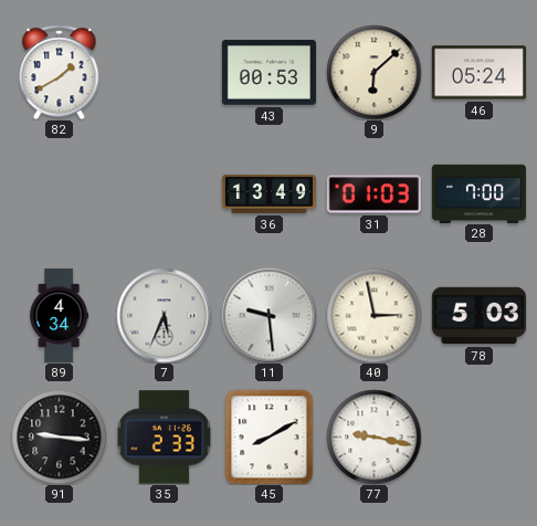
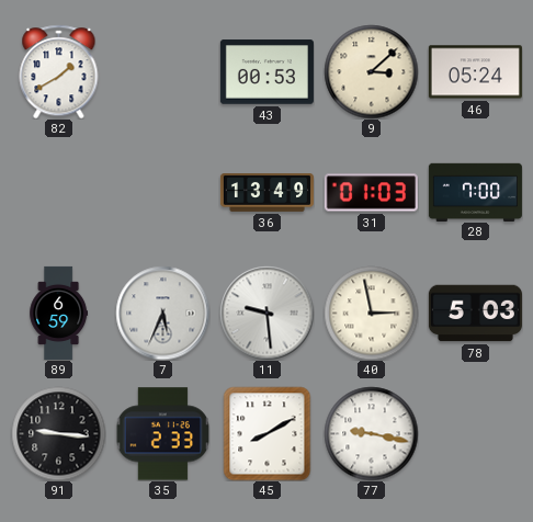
9: 6:08 -> 3:08
89: 4:34 -> 6:59
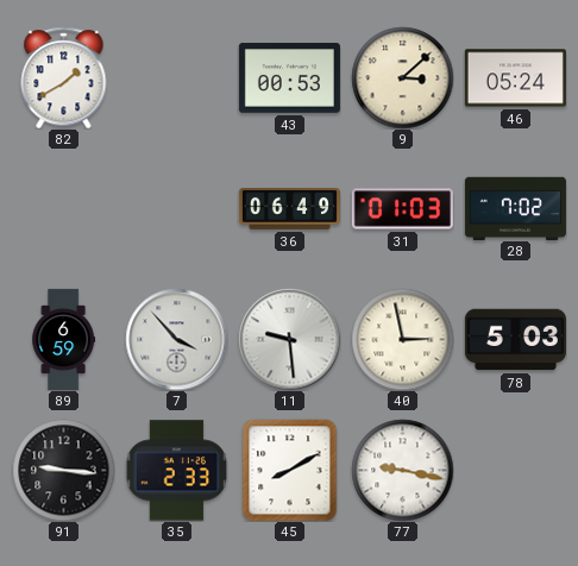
36: 13:49 -> 06:49
28: 7:00 -> 7:02
7: 5:34 -> 3:53
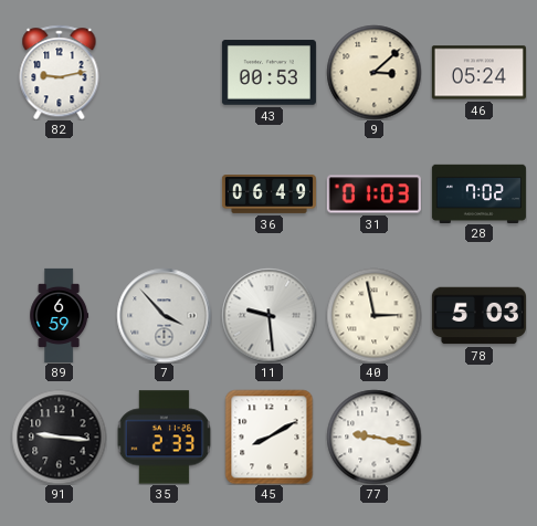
82: 1:40 -> 9:13
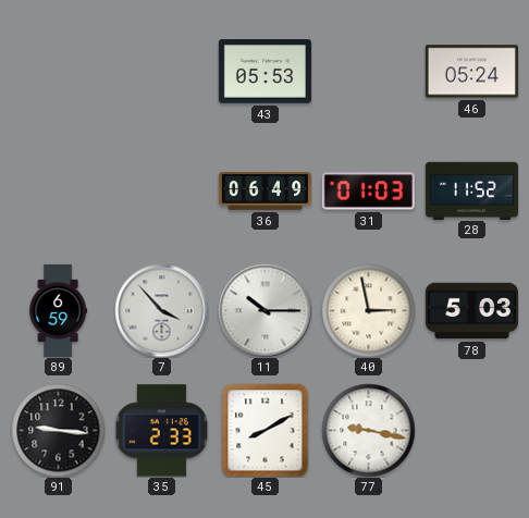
82: 9:13 -> none
43: 00:53 -> 05:53
9: 3:08 -> none
28: 7:02 -> 11:52
11: 9:29 -> 10:15
